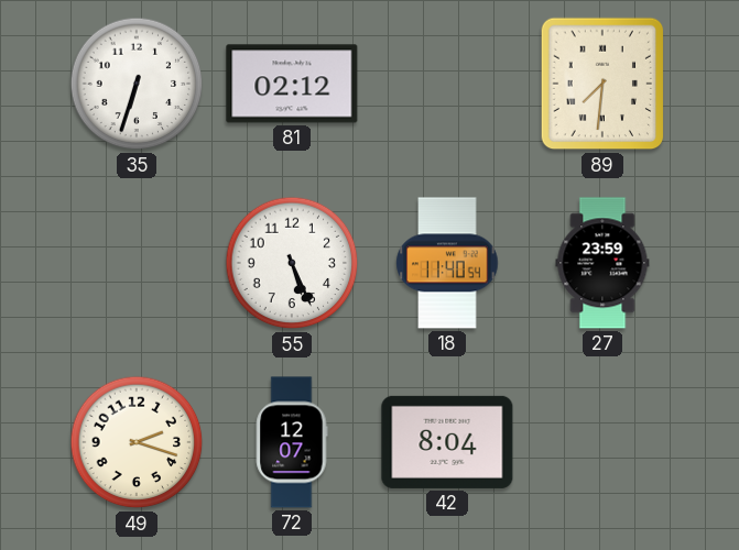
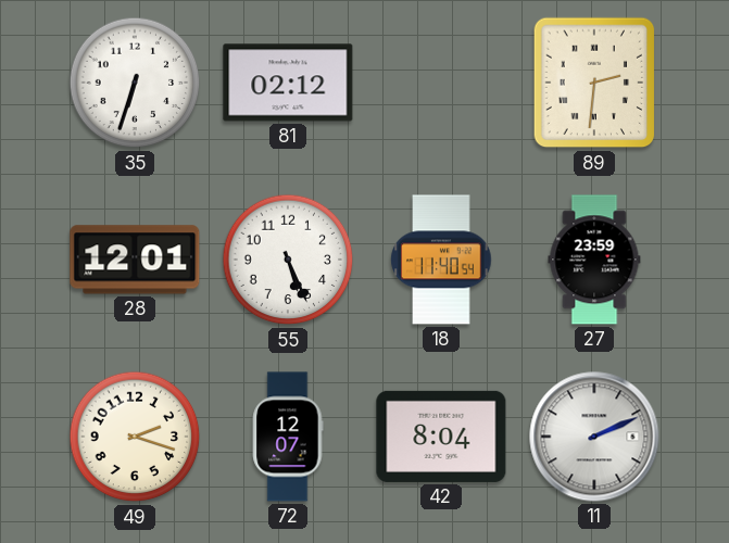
89: 7:31 -> 2:31
28: none -> 12:01
11: none -> 2:11
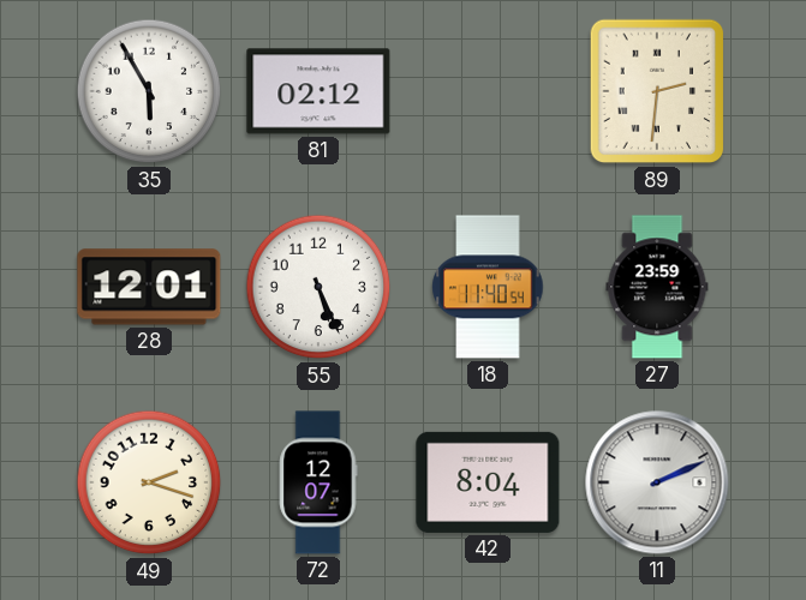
35: 6:33 -> 5:55
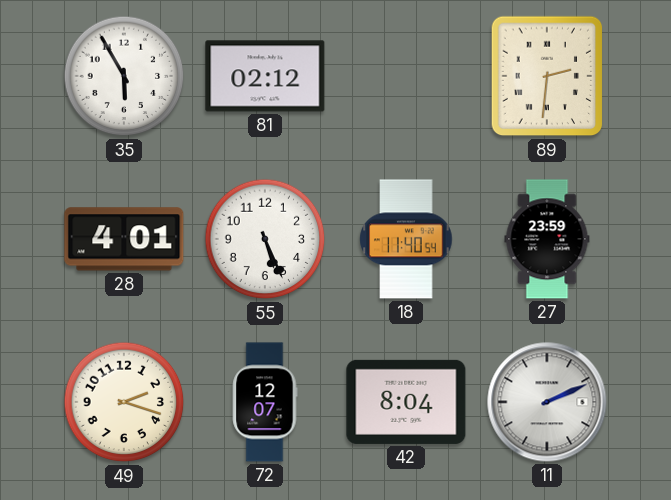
28: 12:01 -> 4:01
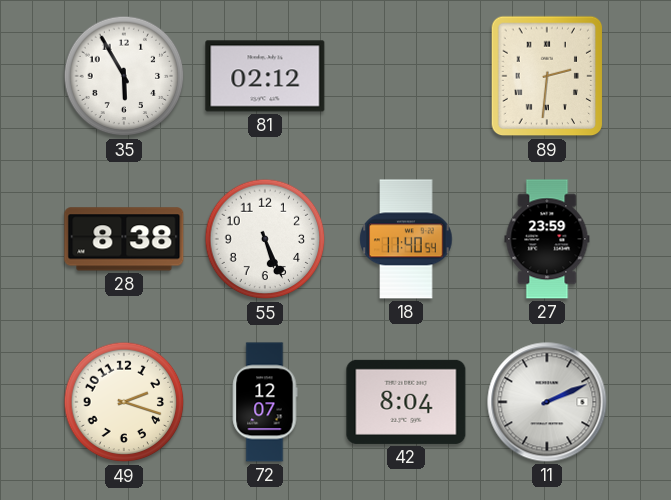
28: 4:01 -> 8:38
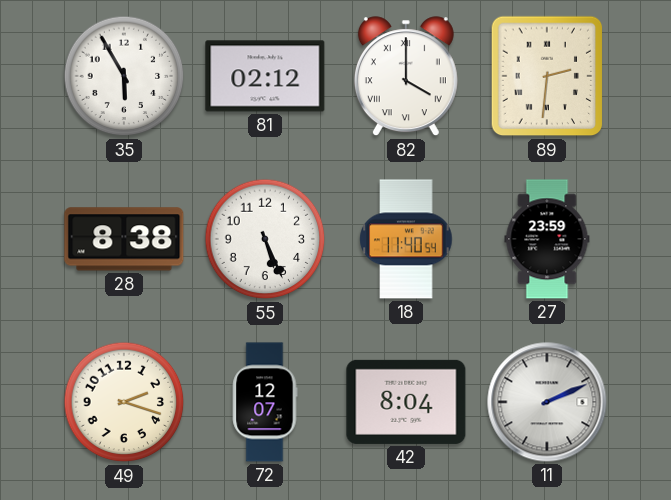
82: none -> 4:00
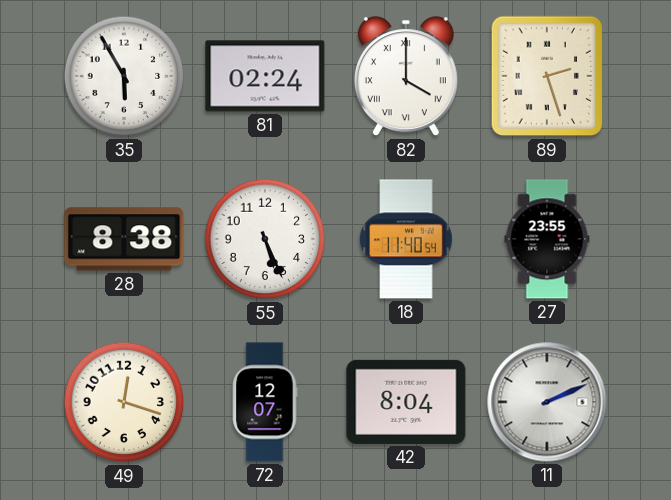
81: 02:12 -> 02:24
89: 2:31 -> 2:27
27: 23:59 -> 23:55
49: 2:18 -> 12:18
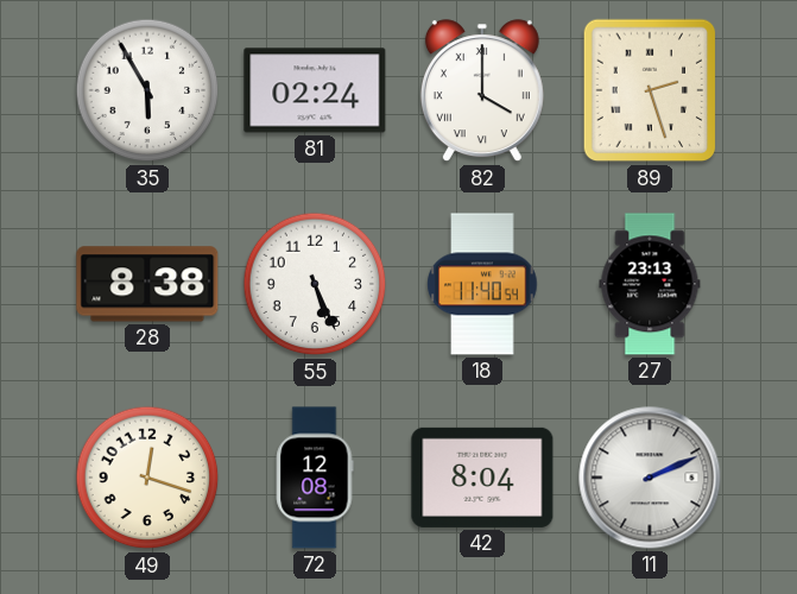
27: 23:55 -> 23:13
72: 12:07 -> 12:08
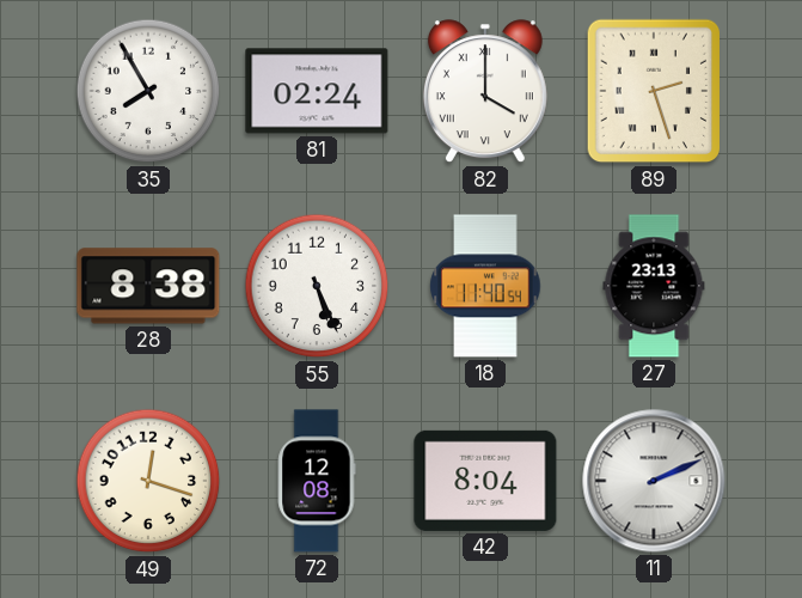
35: 5:55 -> 7:55
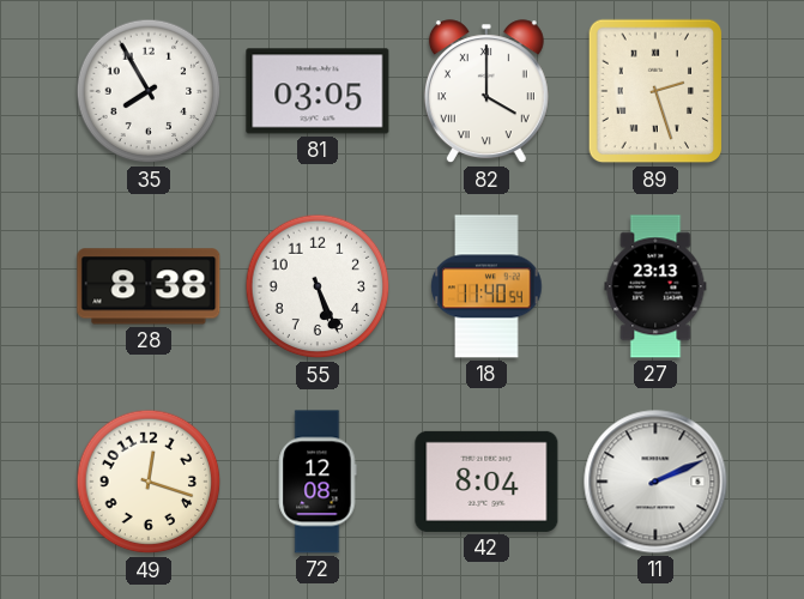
81: 02:24 -> 03:05
